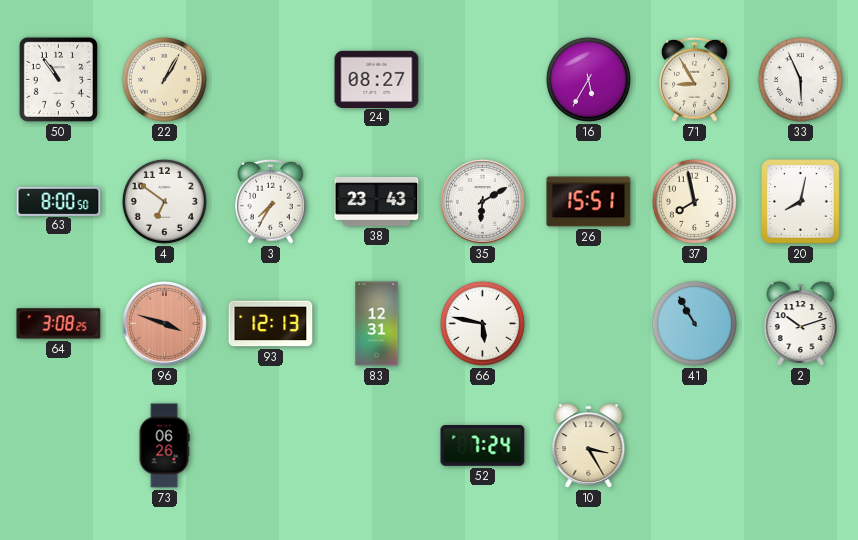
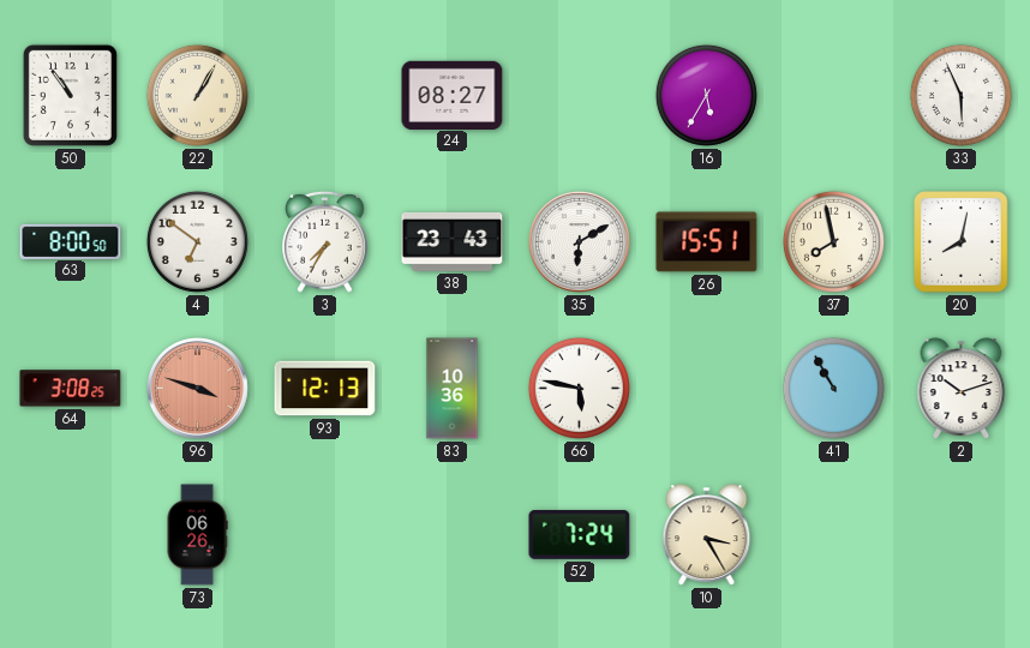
71: 8:55 -> none
83: 12:31 -> 10:36
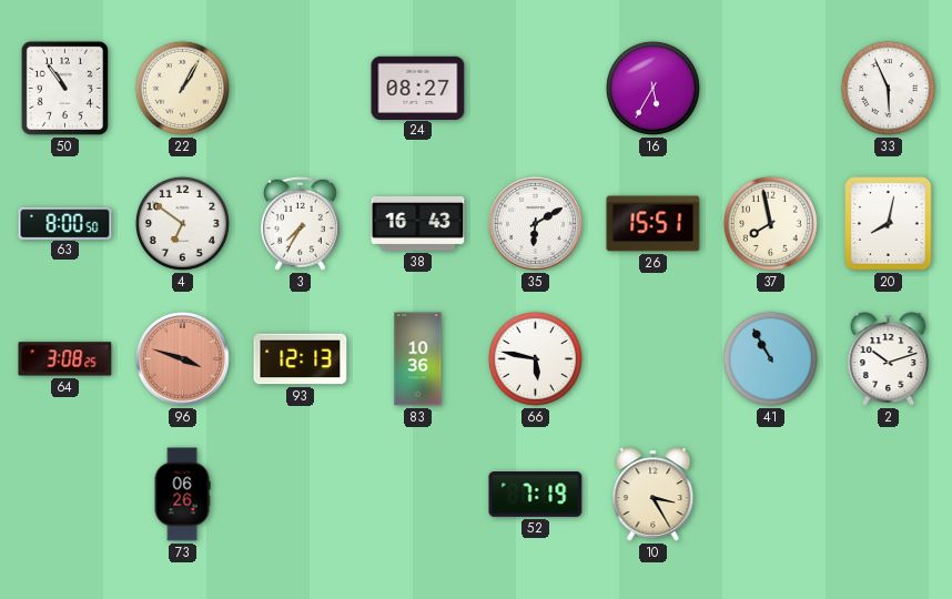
38: 23:43 -> 16:43
52: 7:24 -> 7:19
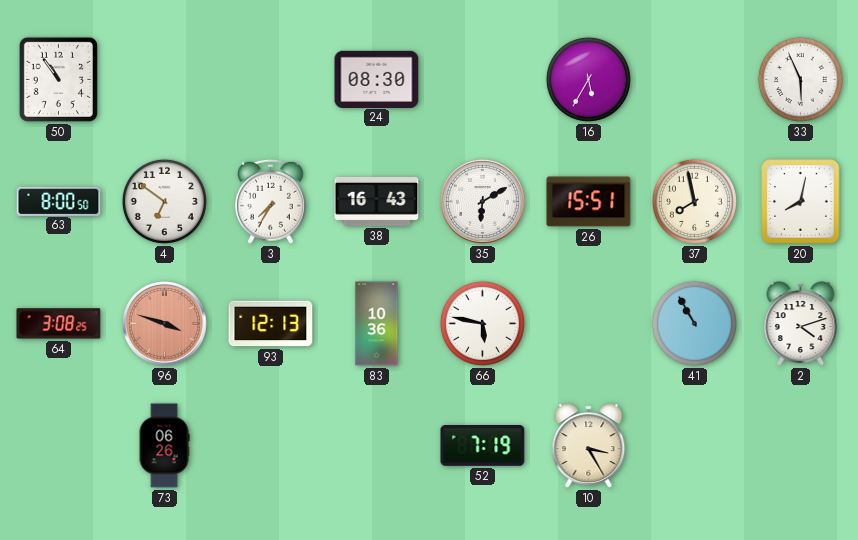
22: 1:05 -> none
24: 08:27 -> 08:30
2: 10:12 -> 4:12
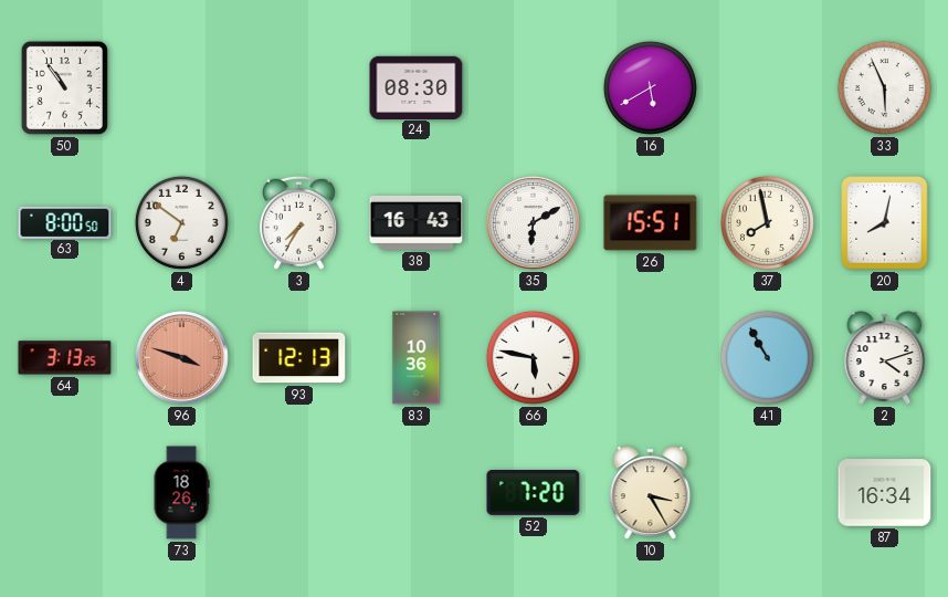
16: 5:35 -> 5:40
64: 3:08 -> 3:13
73: 06:26 -> 18:26
52: 7:19 -> 7:20
87: none -> 16:34
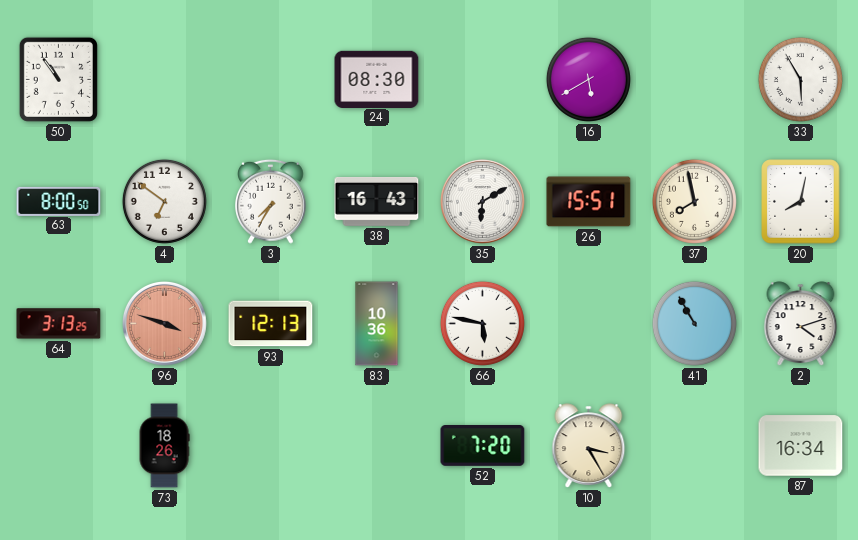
33: 5:56 -> 5:55
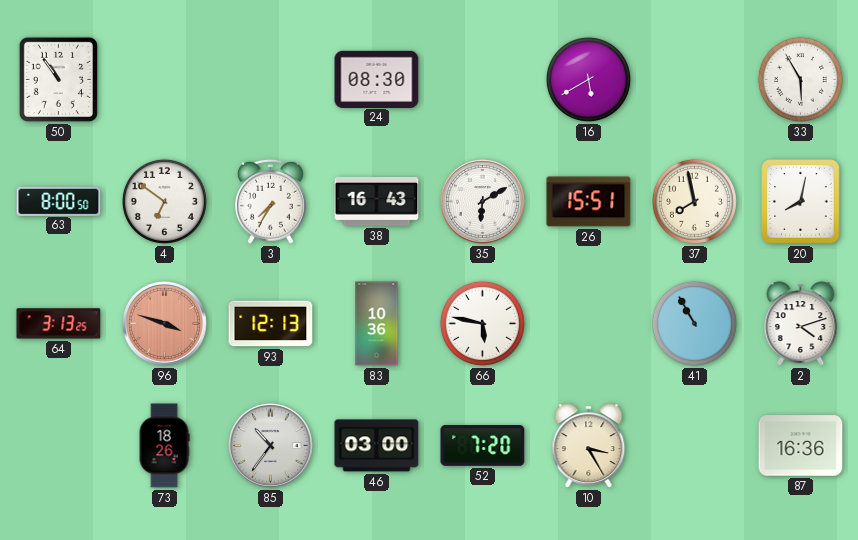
85: none -> 10:36
46: none -> 03:00
87: 16:34 -> 16:36
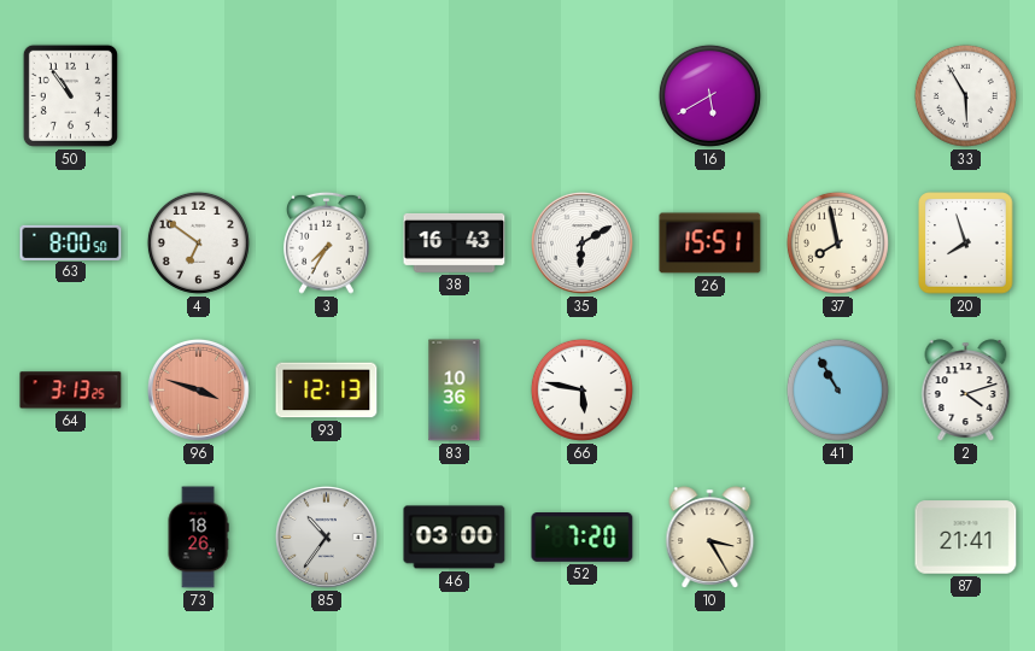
24: 08:30 -> none
20: 8:02 -> 7:57
87: 16:36 -> 21:41
